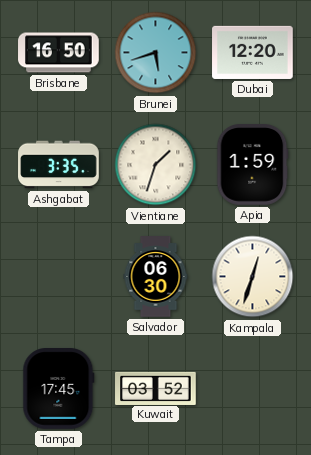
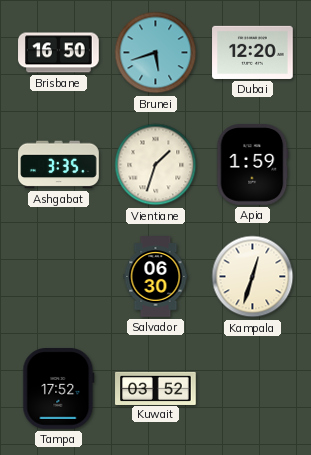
Tampa: 17:45 -> 17:52
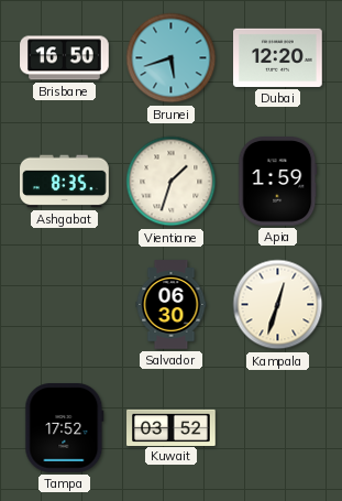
Ashgabat: 3:35 -> 8:35
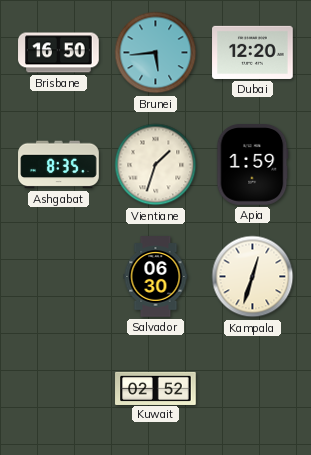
Brunei: 5:42 -> 5:44
Tampa: 17:52 -> none
Kuwait: 03:52 -> 02:52
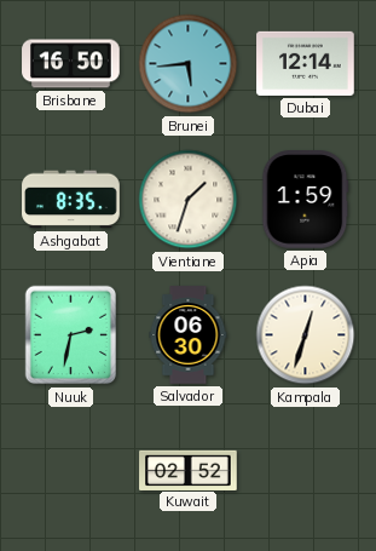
Dubai: 12:20 -> 12:14
Nuuk: none -> 2:32
